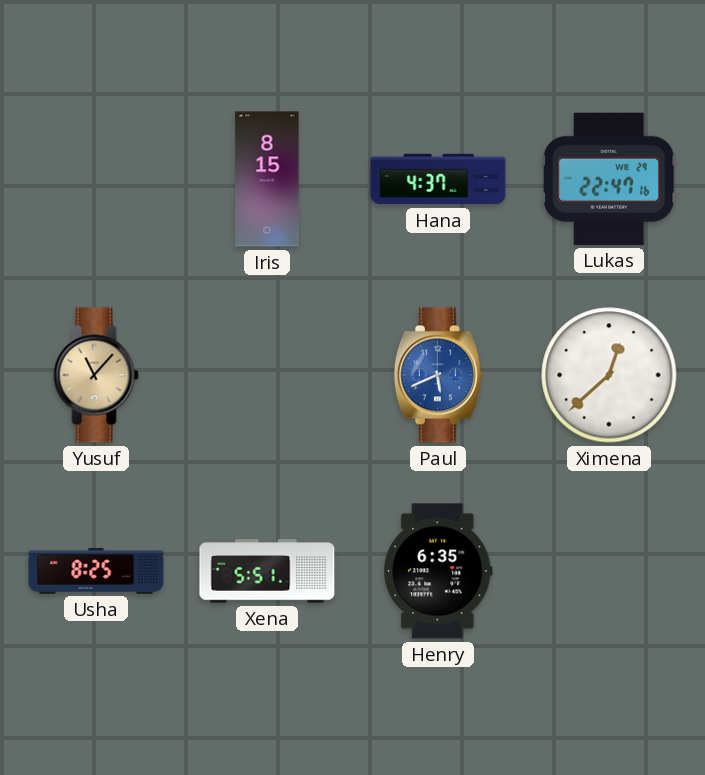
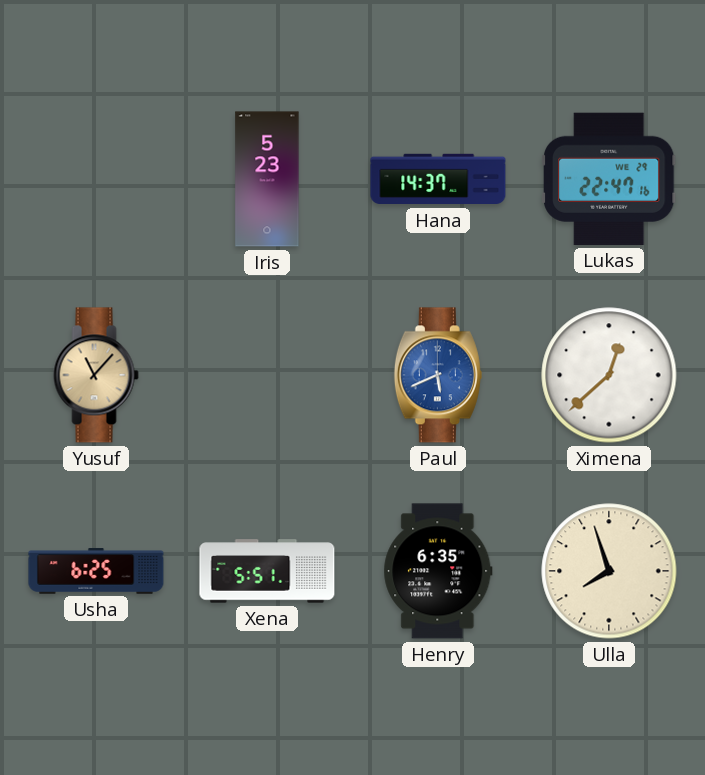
Iris: 8:15 -> 5:23
Hana: 4:37 -> 14:37
Usha: 8:25 -> 6:25
Ulla: none -> 7:57
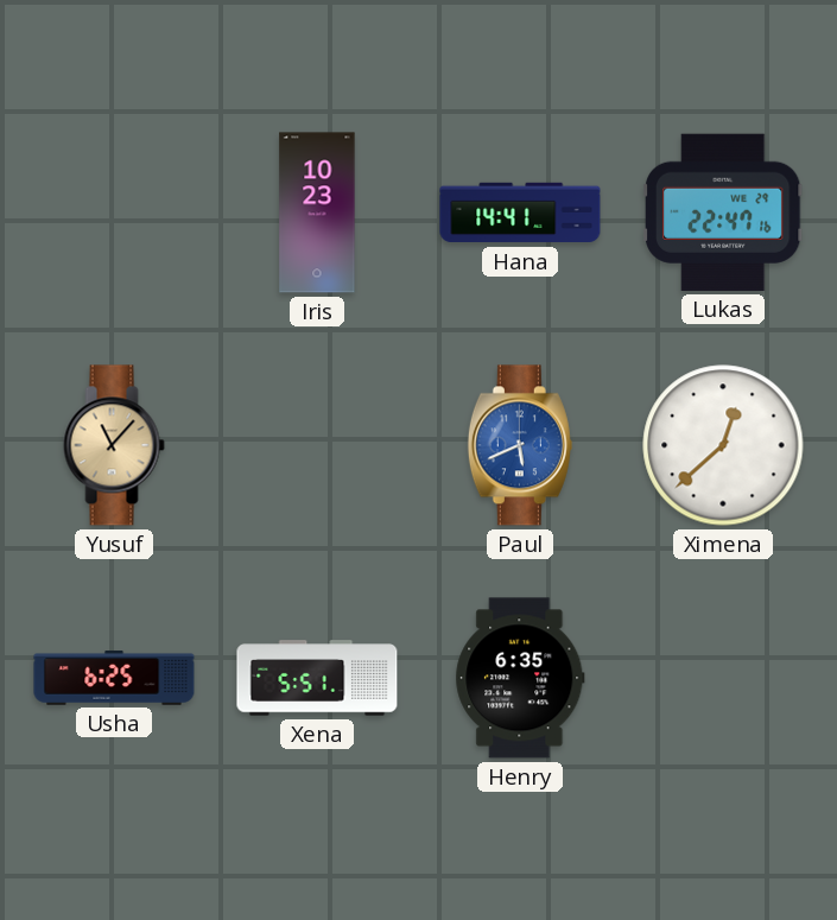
Iris: 5:23 -> 10:23
Hana: 14:37 -> 14:41
Ulla: 7:57 -> none
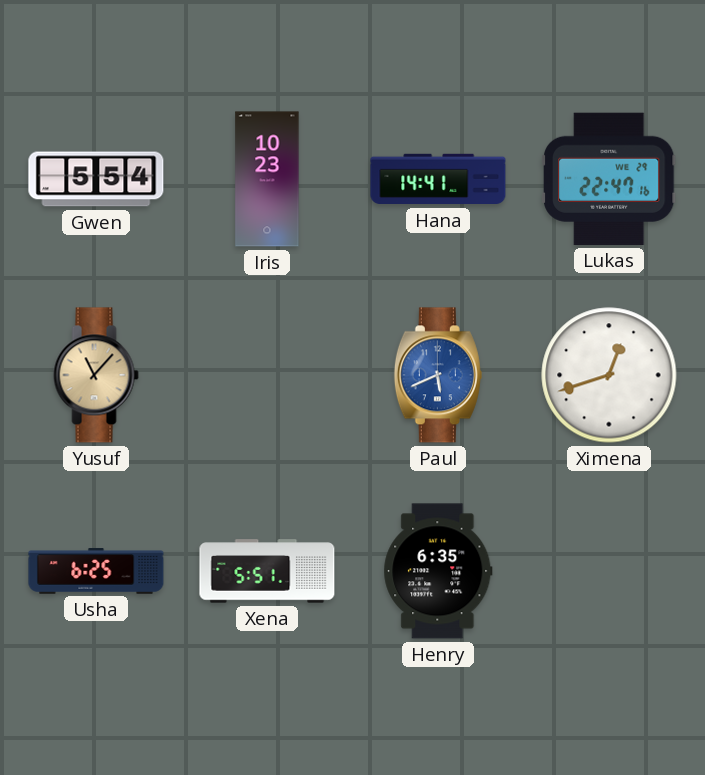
Gwen: none -> 5:54
Ximena: 12:38 -> 12:42
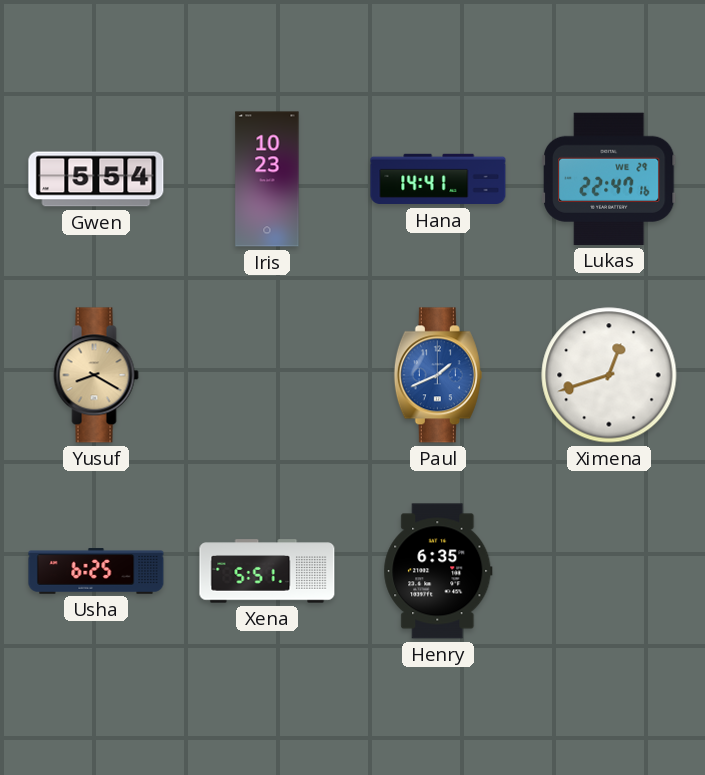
Yusuf: 11:07 -> 8:20
Paul: 5:41 -> 1:41
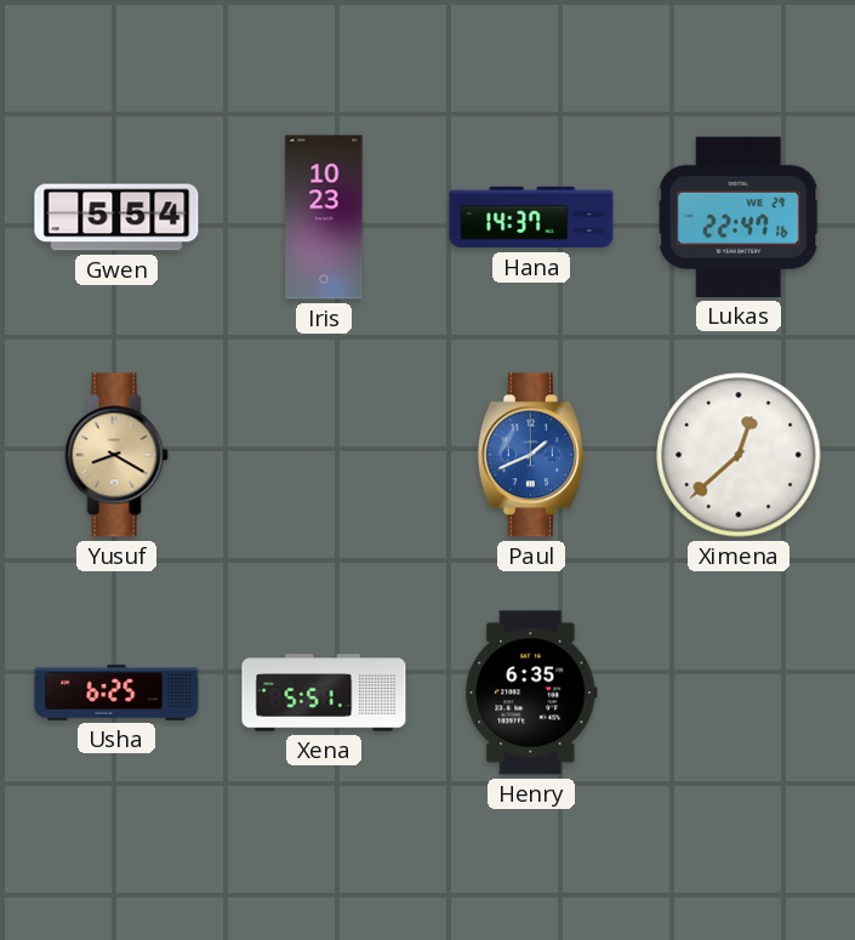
Hana: 14:41 -> 14:37
Ximena: 12:42 -> 12:38
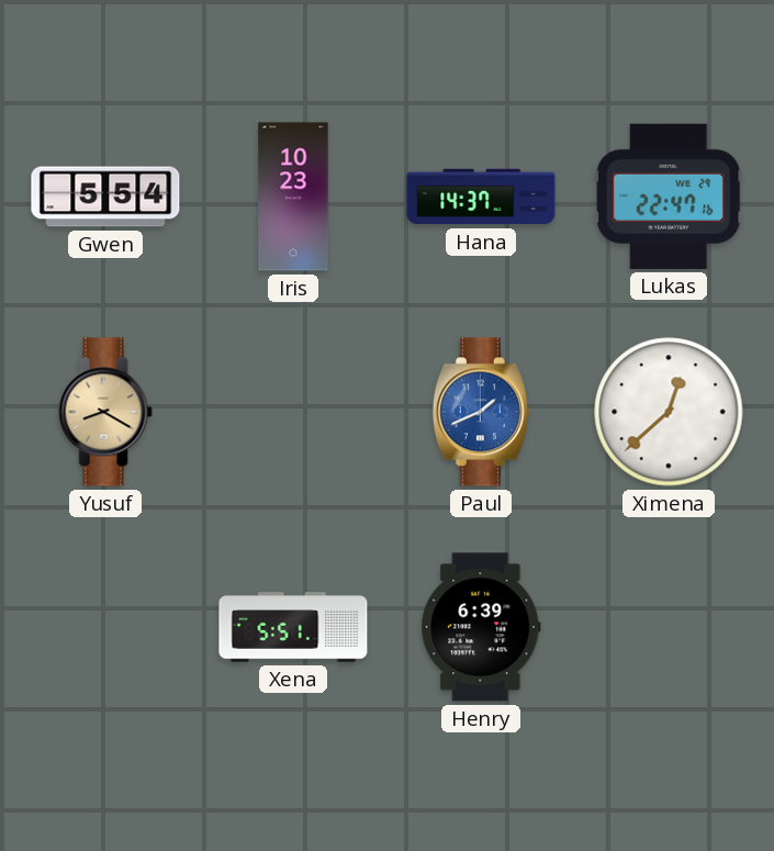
Usha: 6:25 -> none
Henry: 6:35 -> 6:39
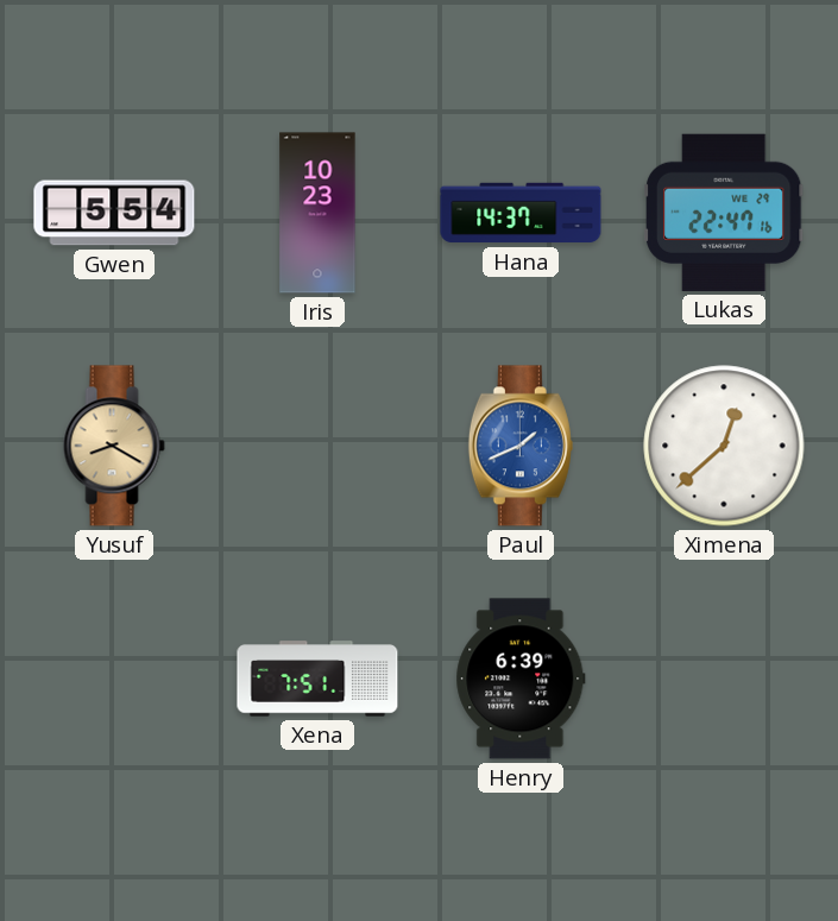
Xena: 5:51 -> 7:51
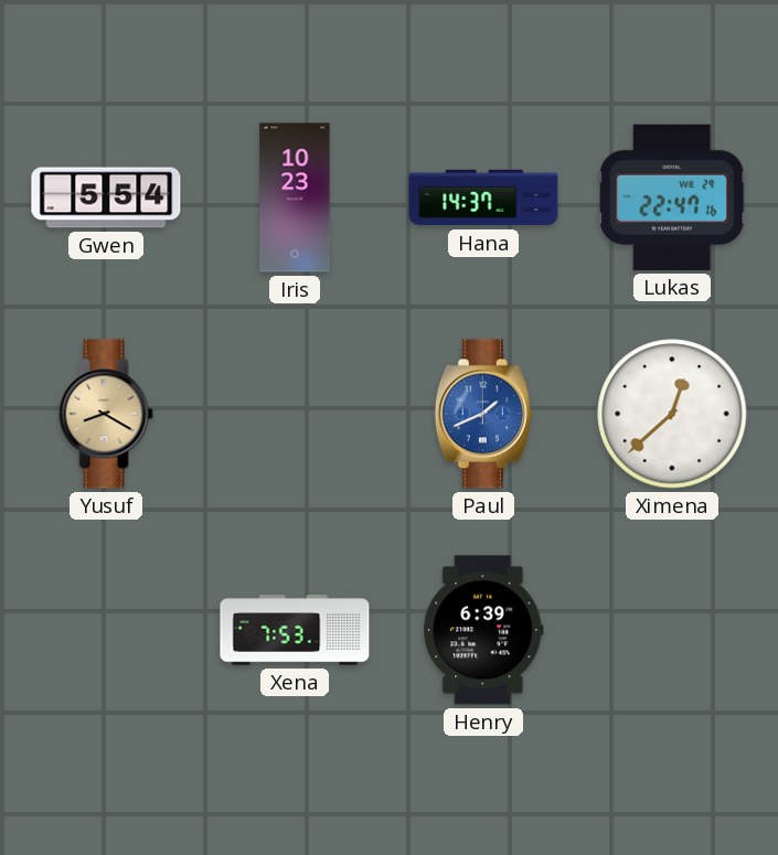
Xena: 7:51 -> 7:53
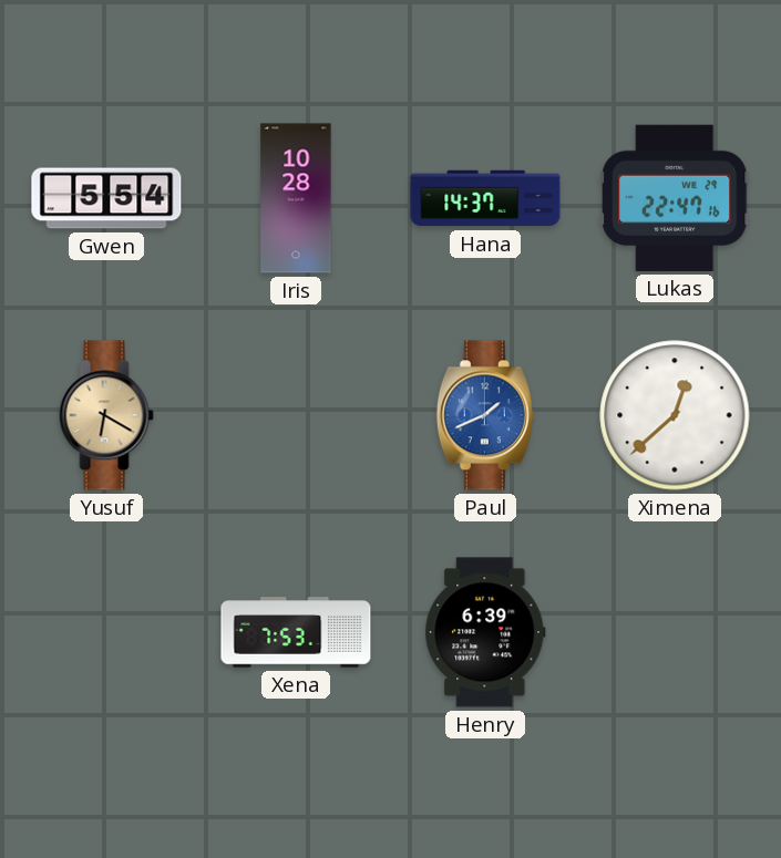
Iris: 10:23 -> 10:28
Yusuf: 8:20 -> 6:20
